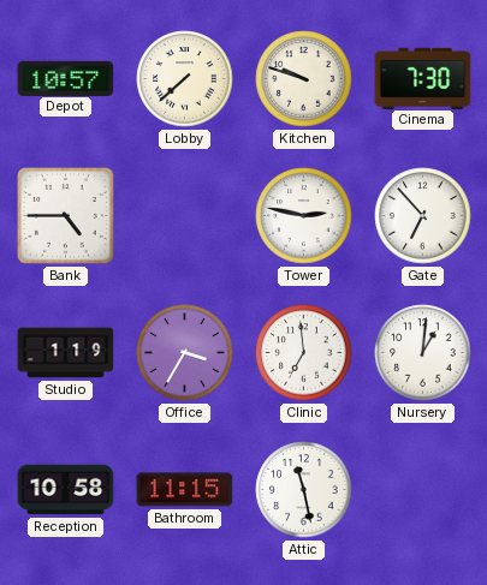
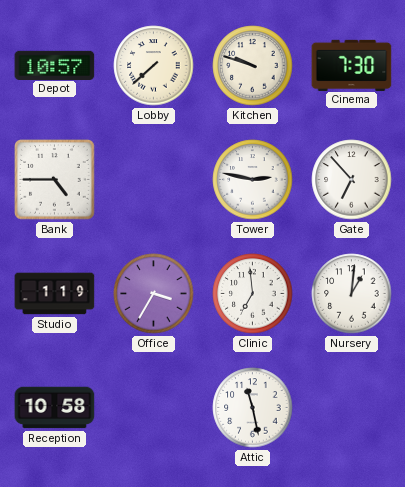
Bathroom: 11:15 -> none
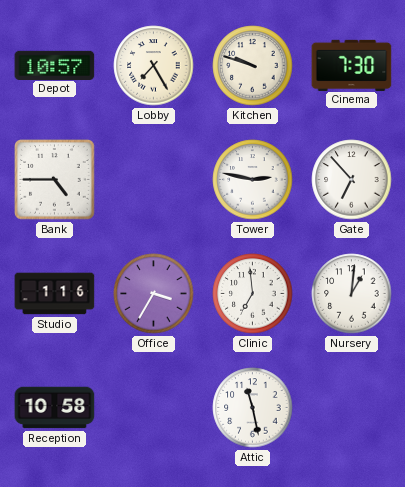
Lobby: 7:38 -> 7:25
Studio: 1:19 -> 1:16
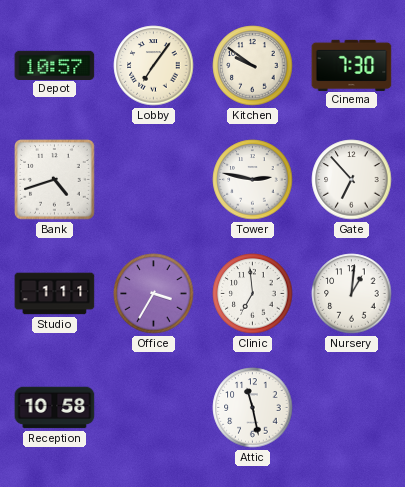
Lobby: 7:25 -> 7:06
Kitchen: 9:48 -> 9:51
Bank: 4:45 -> 4:42
Studio: 1:16 -> 1:11
